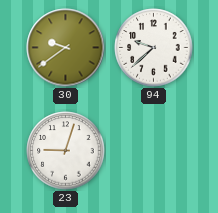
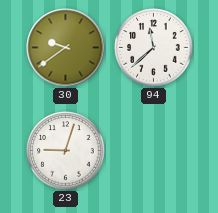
94: 9:38 -> 11:38
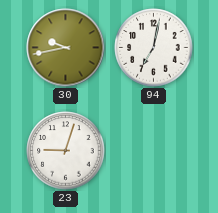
30: 9:39 -> 9:43
94: 11:38 -> 7:02
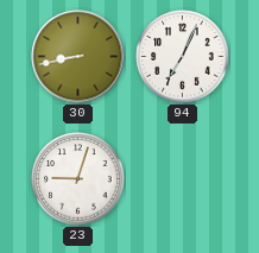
30: 9:43 -> 8:43
94: 7:02 -> 7:04
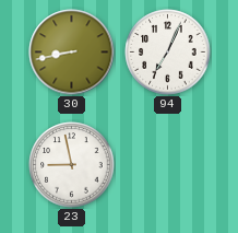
23: 9:03 -> 8:58
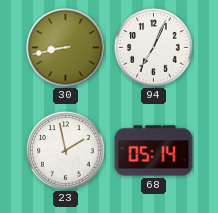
23: 8:58 -> 1:58
68: none -> 05:14
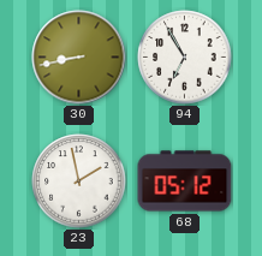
94: 7:04 -> 6:55
68: 05:14 -> 05:12
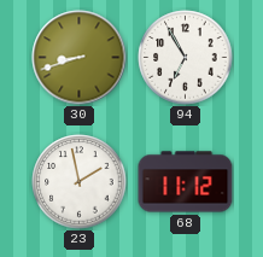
30: 8:43 -> 8:42
68: 05:12 -> 11:12
